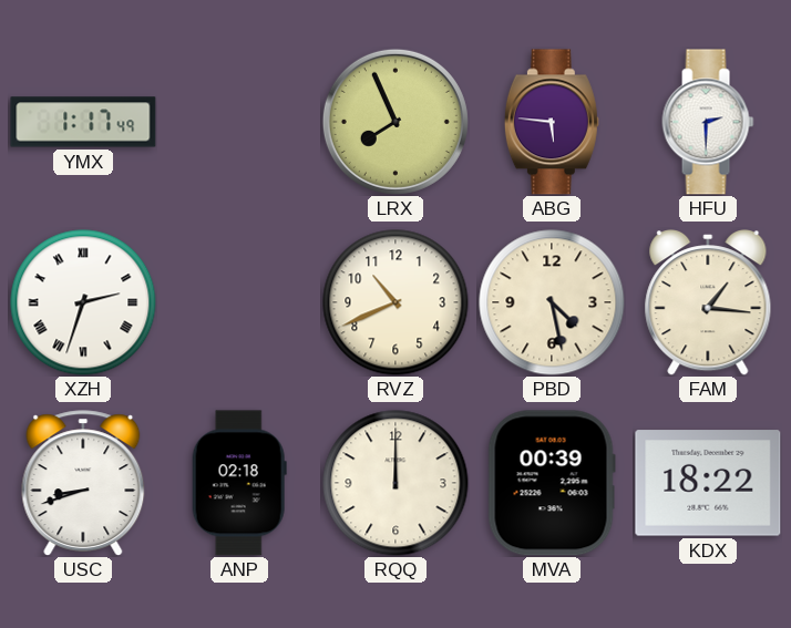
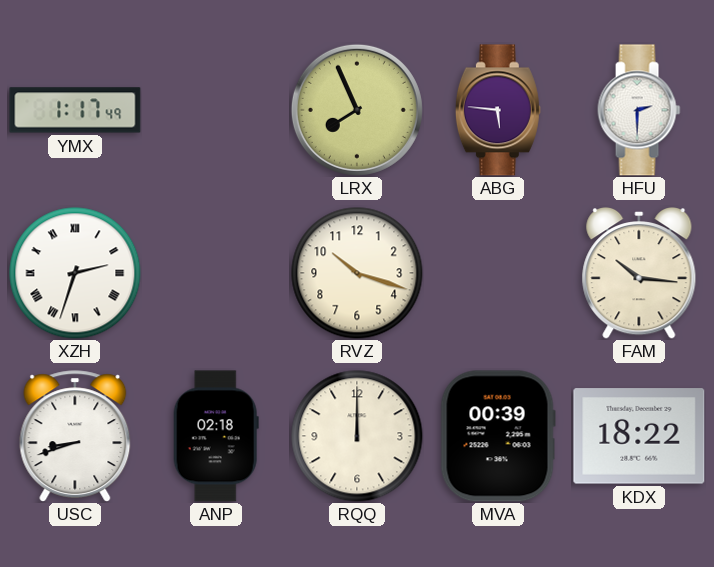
RVZ: 10:41 -> 10:18
PBD: 4:28 -> none
FAM: 1:16 -> 10:16
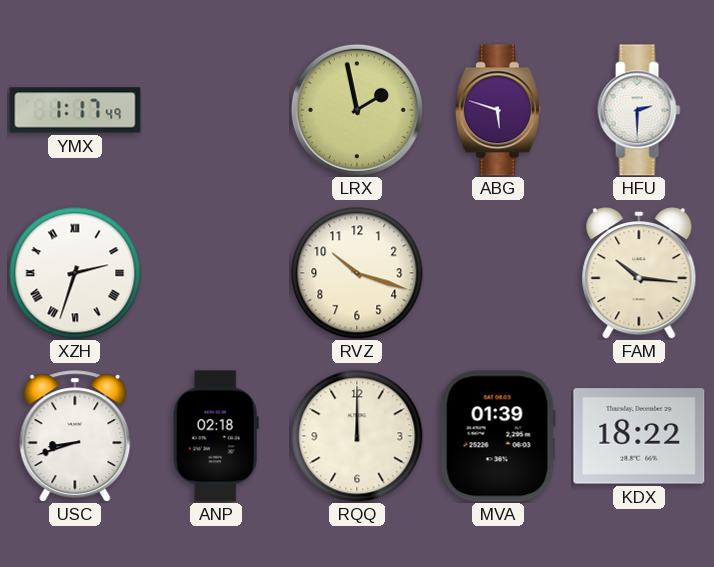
LRX: 7:56 -> 1:58
ABG: 5:46 -> 5:48
MVA: 00:39 -> 01:39
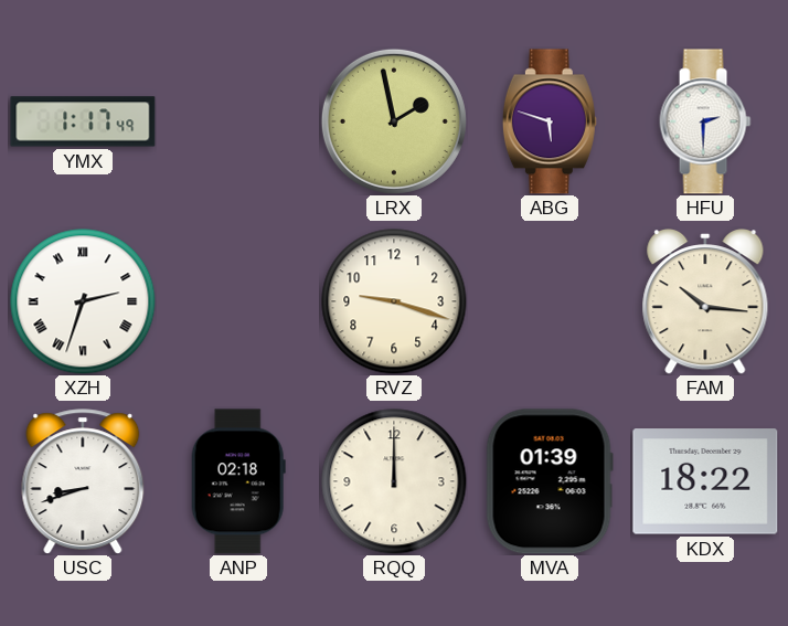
RVZ: 10:18 -> 9:18
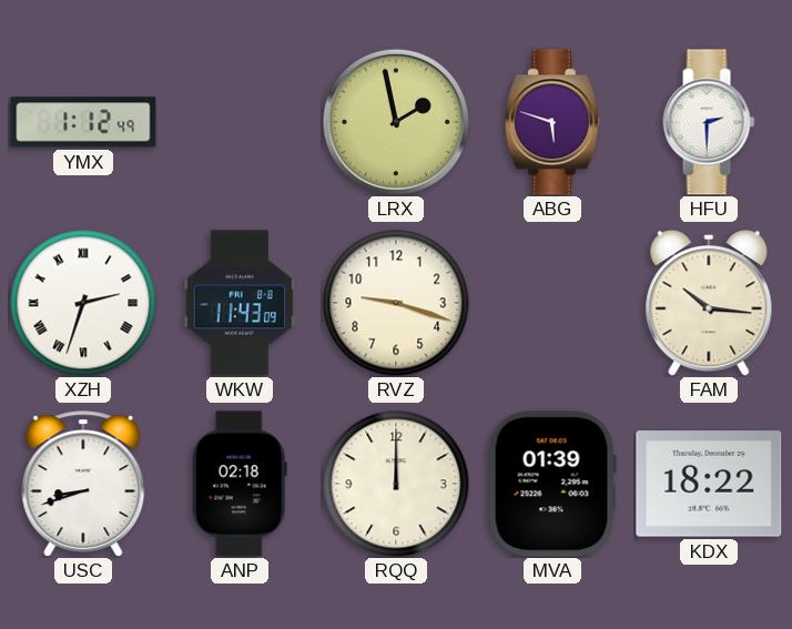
YMX: 1:17 -> 1:12
WKW: none -> 11:43
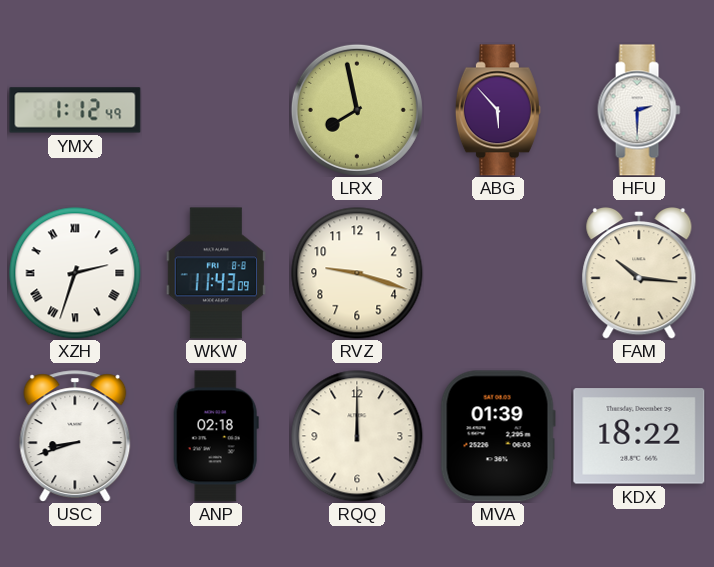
LRX: 1:58 -> 7:58
ABG: 5:48 -> 5:53
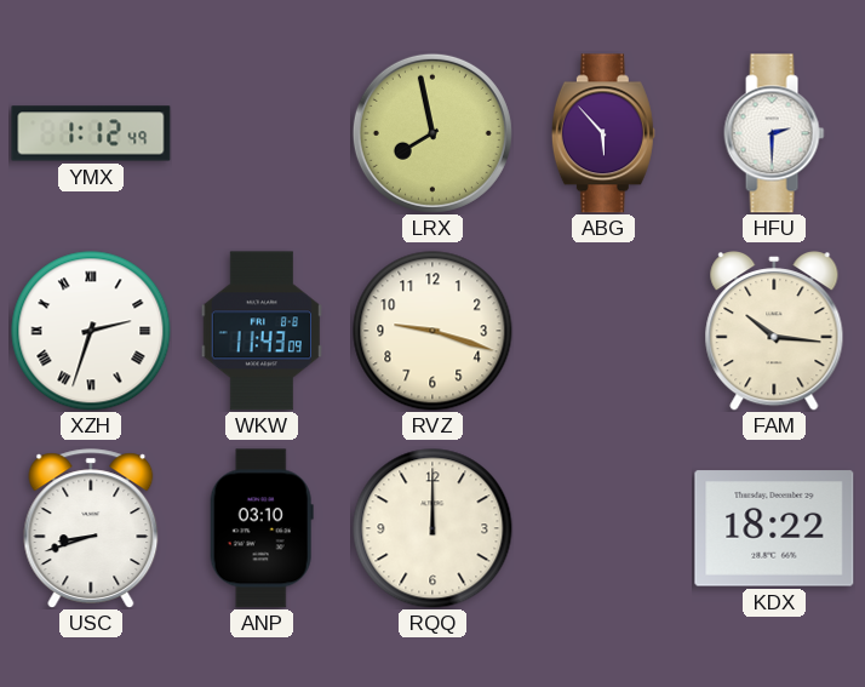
ANP: 02:18 -> 03:10
MVA: 01:39 -> none
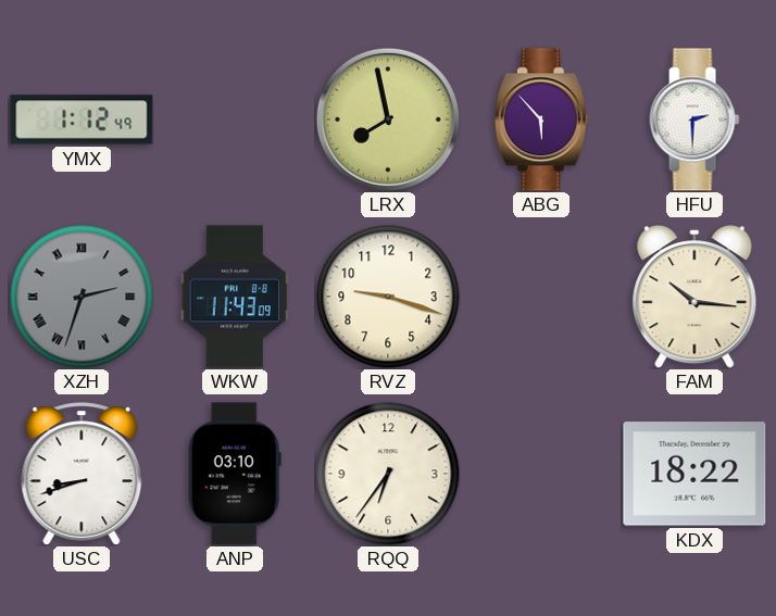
XZH dial: white -> grey
RQQ: 12:00 -> 6:36
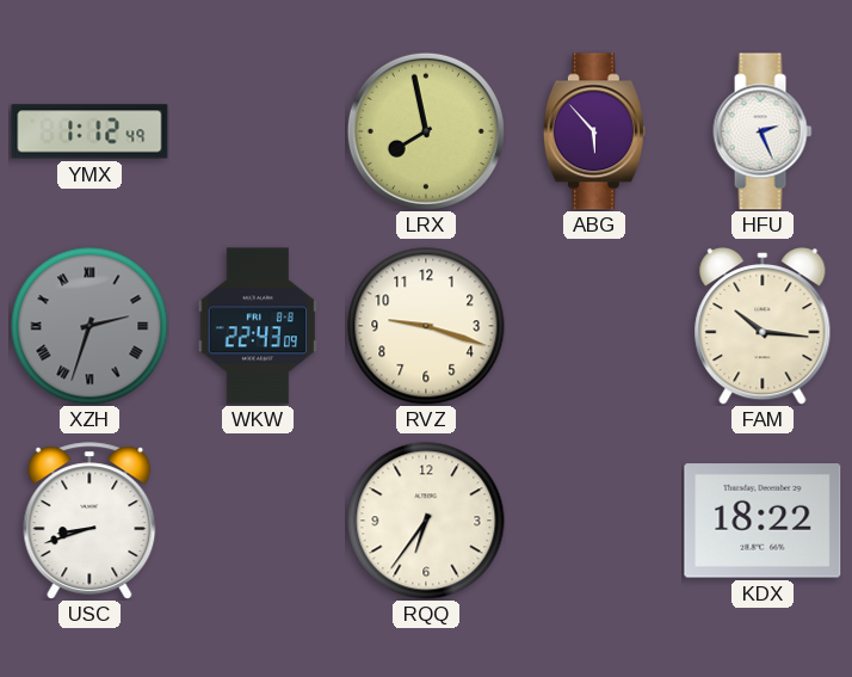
HFU: 2:30 -> 2:26
WKW: 11:43 -> 22:43
ANP: 03:10 -> none
